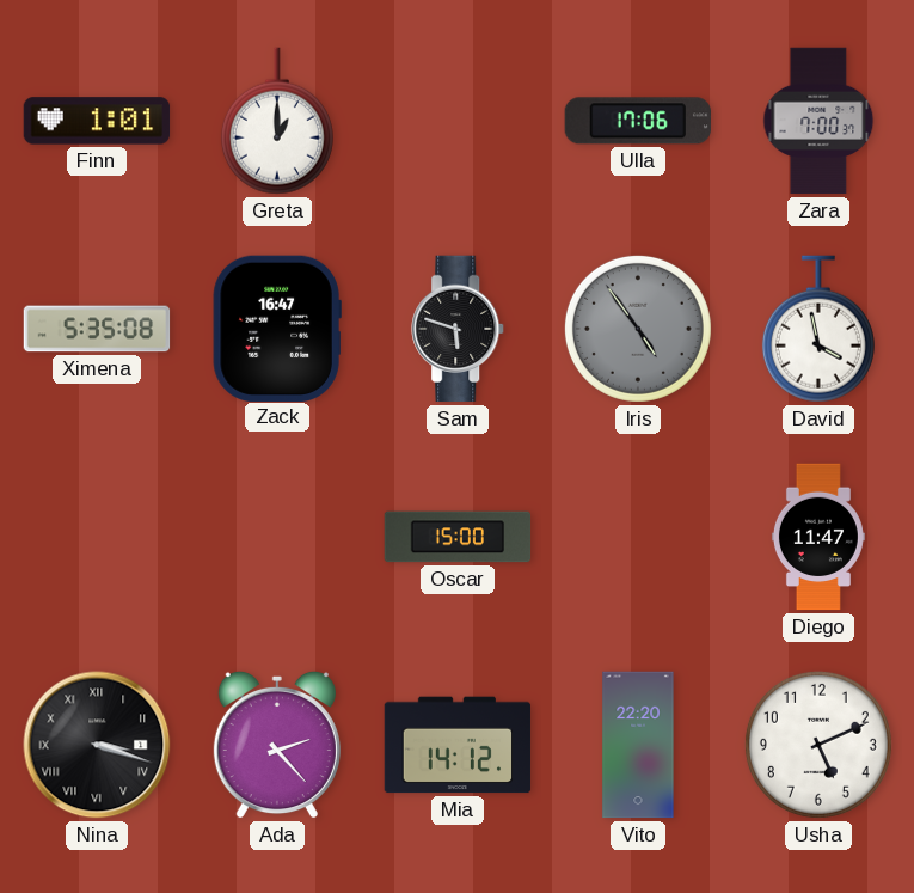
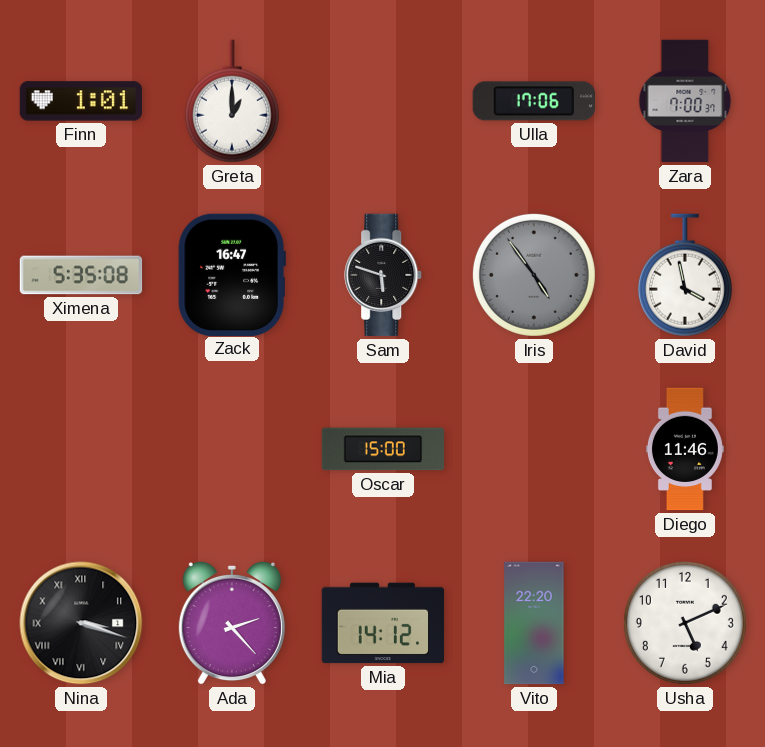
Diego: 11:47 -> 11:46
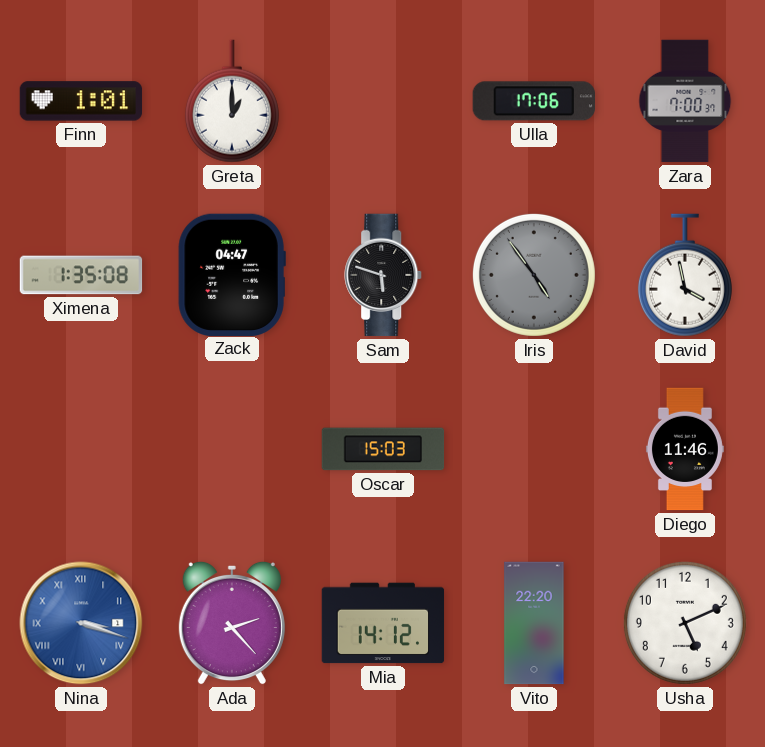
Ximena: 5:35 -> 1:35
Zack: 16:47 -> 04:47
Oscar: 15:00 -> 15:03
Nina dial: black -> blue
